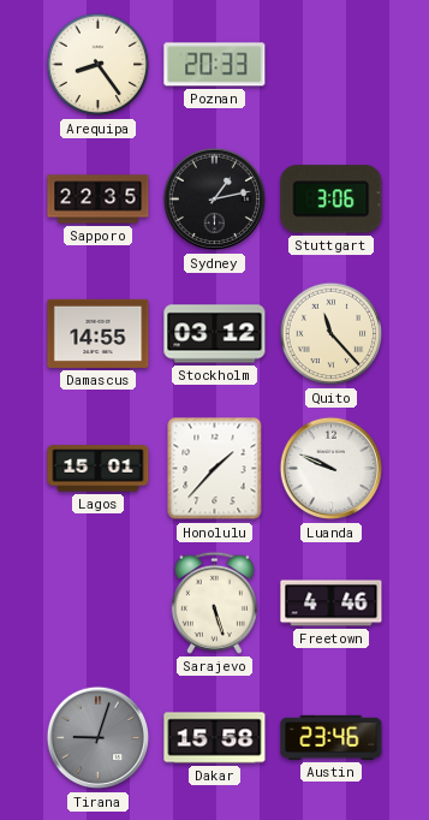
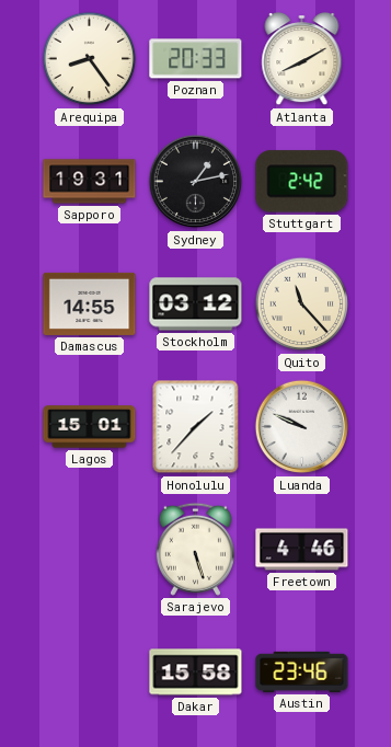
Atlanta: none -> 8:10
Sapporo: 22:35 -> 19:31
Stuttgart: 3:06 -> 2:42
Tirana: 9:03 -> none
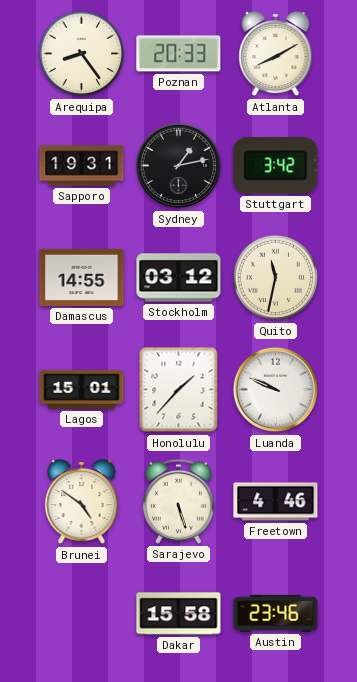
Stuttgart: 2:42 -> 3:42
Quito: 11:23 -> 11:32
Brunei: none -> 4:51
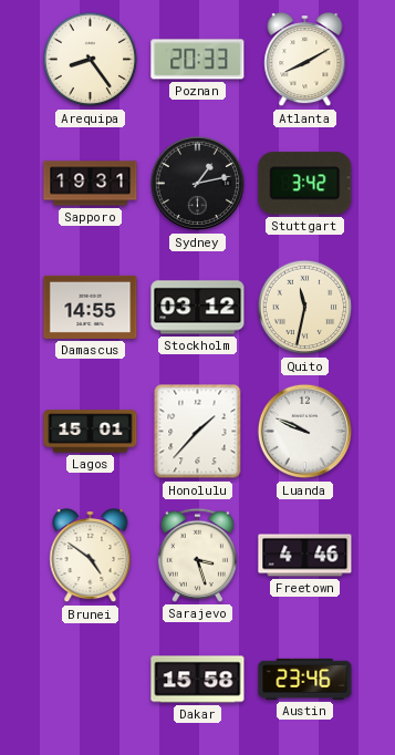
Sarajevo: 5:27 -> 3:27
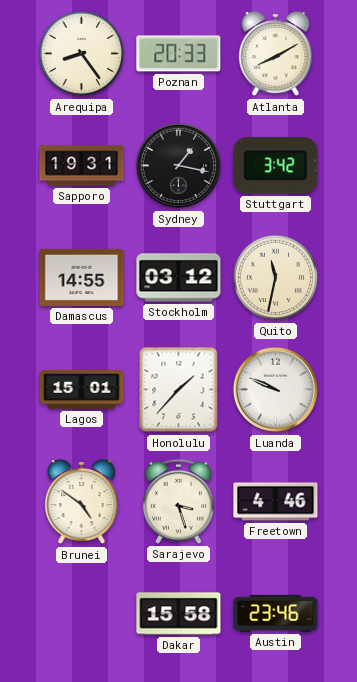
Sydney: 1:13 -> 1:17
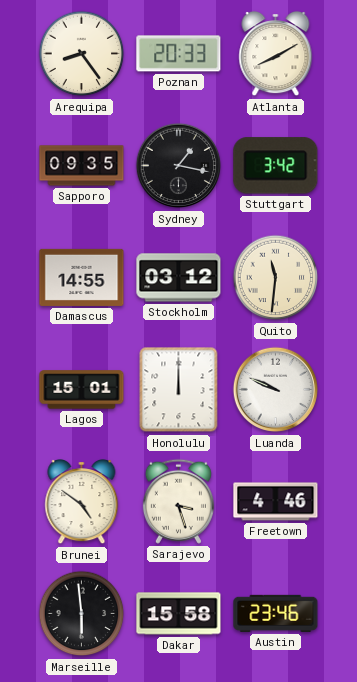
Sapporo: 19:31 -> 09:35
Quito: 11:32 -> 11:31
Honolulu: 1:37 -> 12:00
Marseille: none -> 5:59
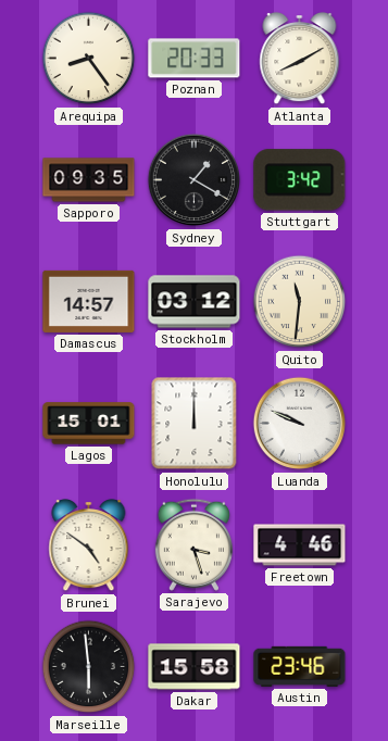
Sydney: 1:17 -> 1:20
Damascus: 14:55 -> 14:57
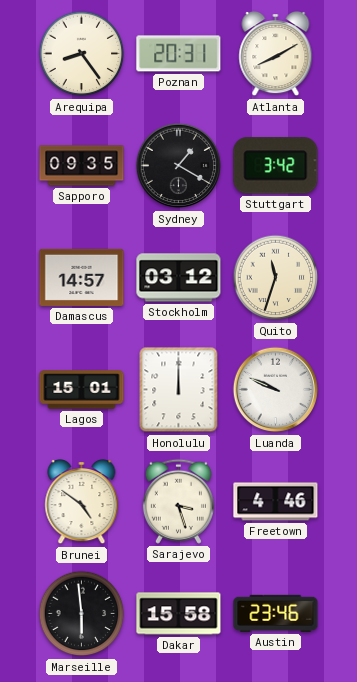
Poznan: 20:33 -> 20:31
Quito: 11:31 -> 11:33
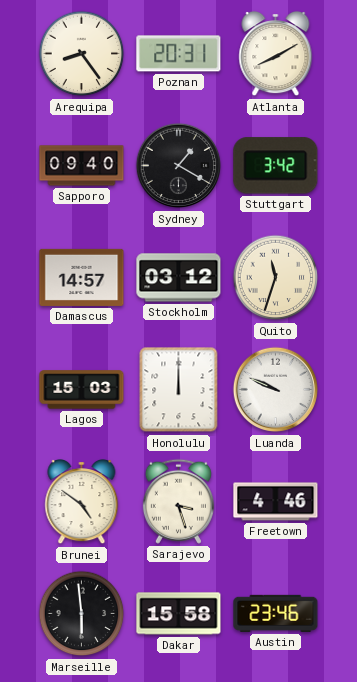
Sapporo: 09:35 -> 09:40
Lagos: 15:01 -> 15:03
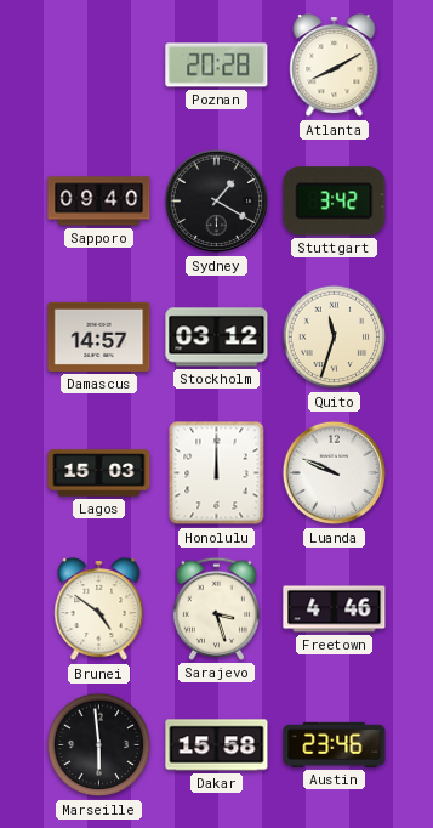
Arequipa: 8:24 -> none
Poznan: 20:31 -> 20:28
